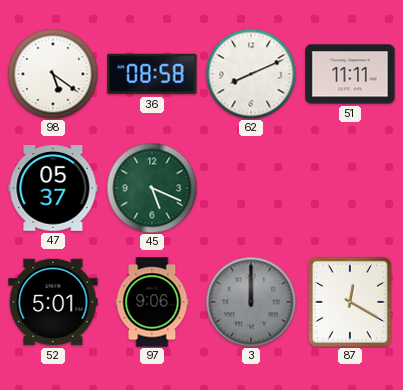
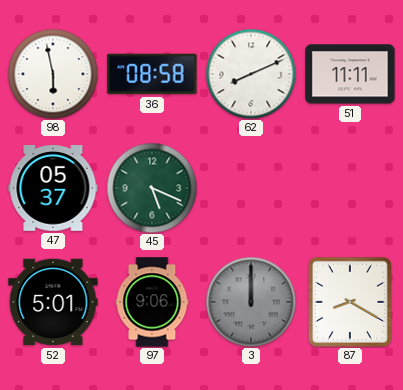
98: 5:21 -> 5:58
87: 12:20 -> 8:20
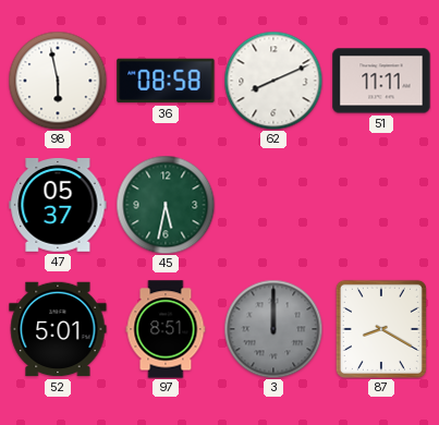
45: 5:19 -> 5:32
97: 9:06 -> 8:51
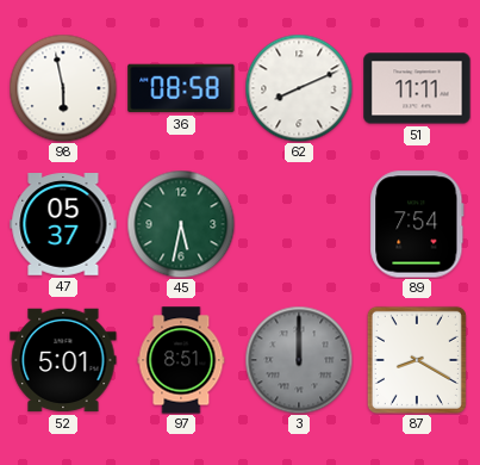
89: none -> 7:54
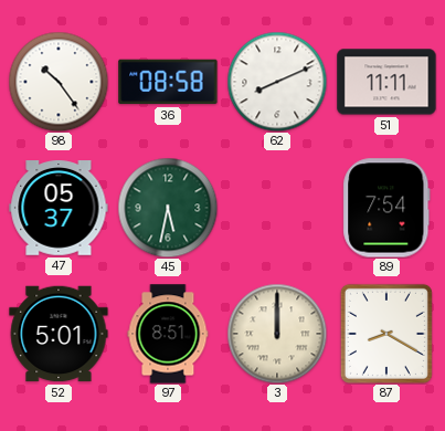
98: 5:58 -> 10:24
3 dial: grey -> cream
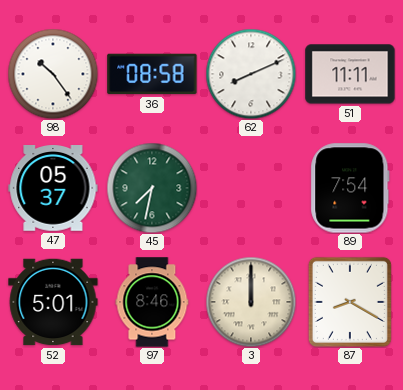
45: 5:32 -> 7:32
97: 8:51 -> 8:46
